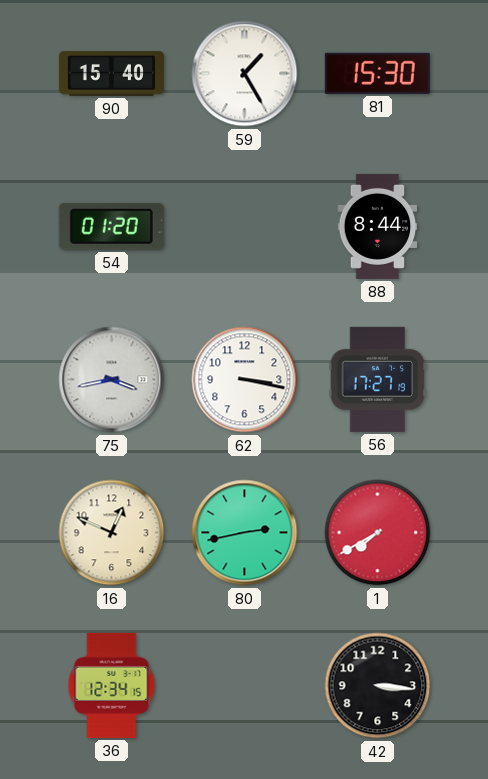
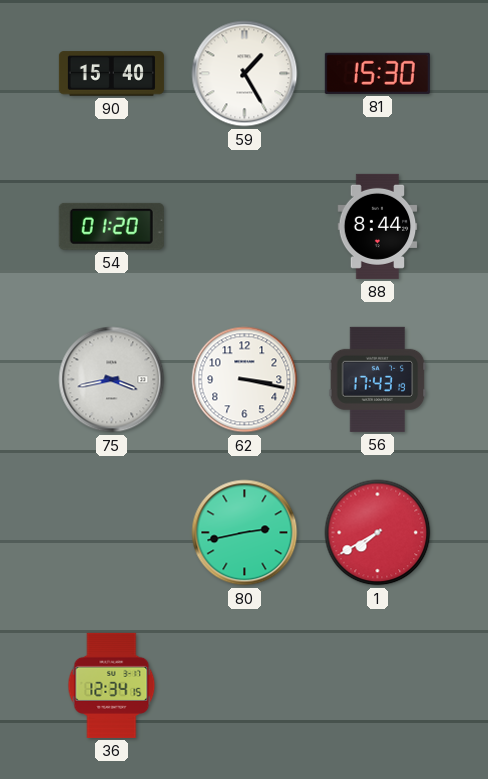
56: 17:27 -> 17:43
16: 12:49 -> none
42: 3:16 -> none
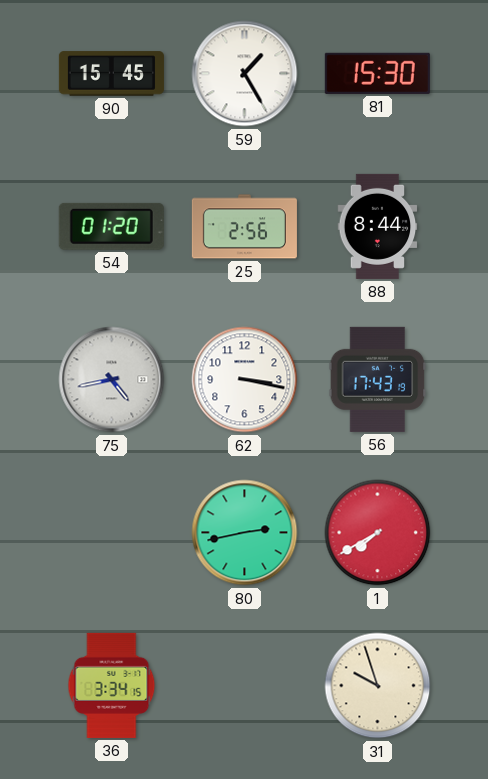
90: 15:40 -> 15:45
25: none -> 2:56
75: 3:43 -> 4:43
36: 12:34 -> 3:34
31: none -> 9:57
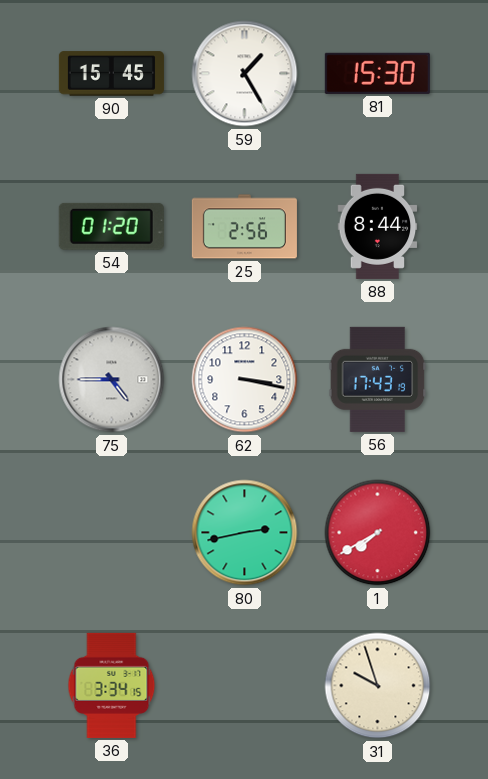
75: 4:43 -> 4:45
